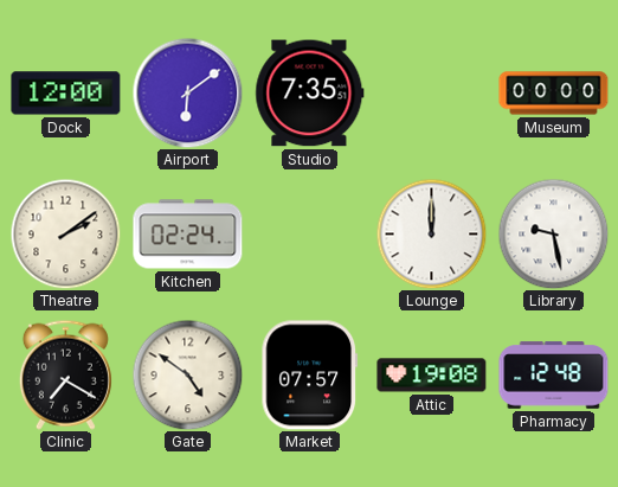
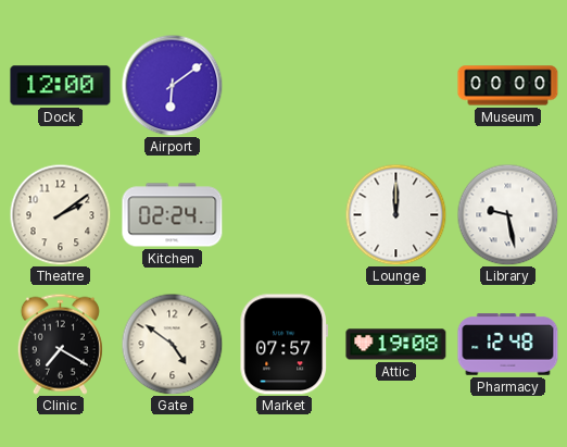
Studio: 7:35 -> none
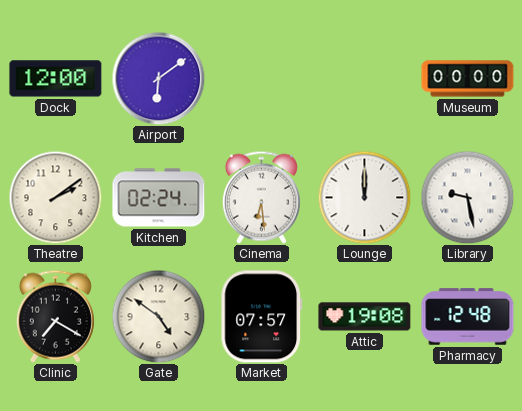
Cinema: none -> 6:29
